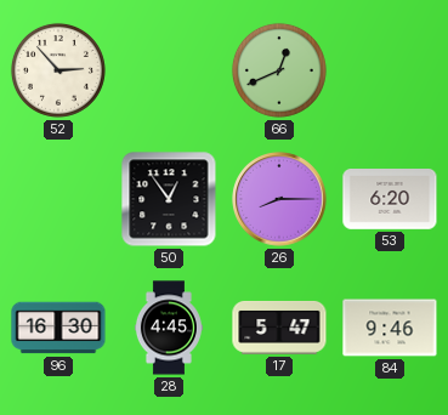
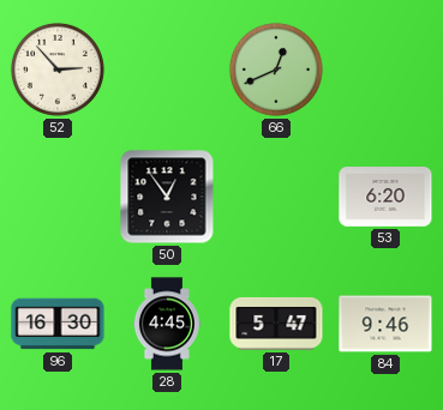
26: 8:15 -> none
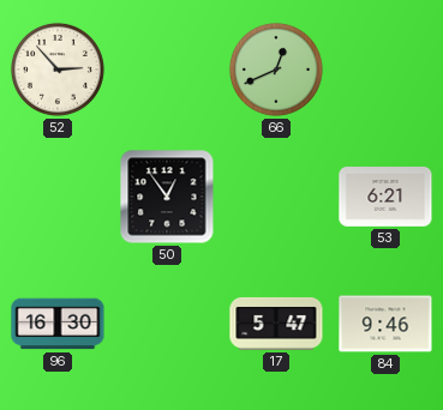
53: 6:20 -> 6:21
28: 4:45 -> none
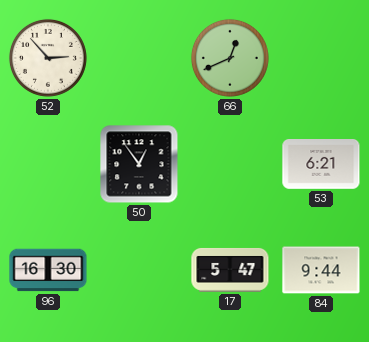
84: 9:46 -> 9:44
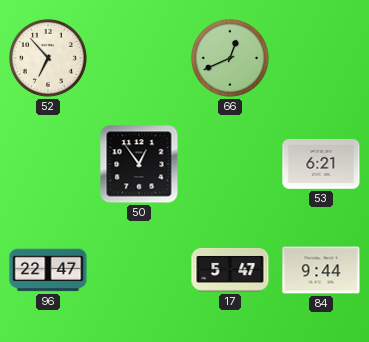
52: 2:53 -> 6:53
96: 16:30 -> 22:47
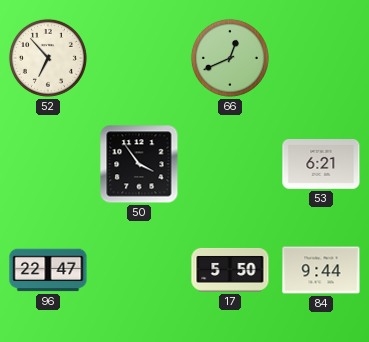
50: 12:54 -> 3:54
17: 5:47 -> 5:50
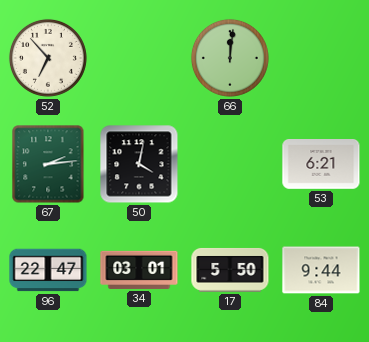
66: 12:41 -> 12:01
67: none -> 2:14
50: 3:54 -> 4:02
34: none -> 03:01
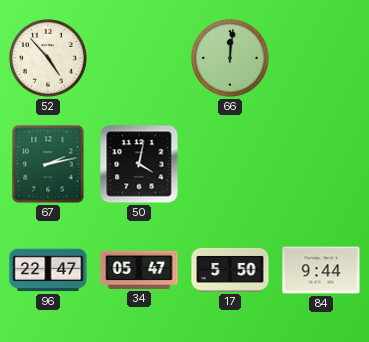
52: 6:53 -> 4:53
67: 2:14 -> 2:13
53: 6:21 -> none
34: 03:01 -> 05:47
